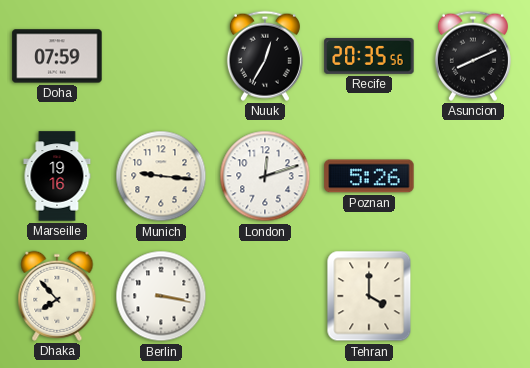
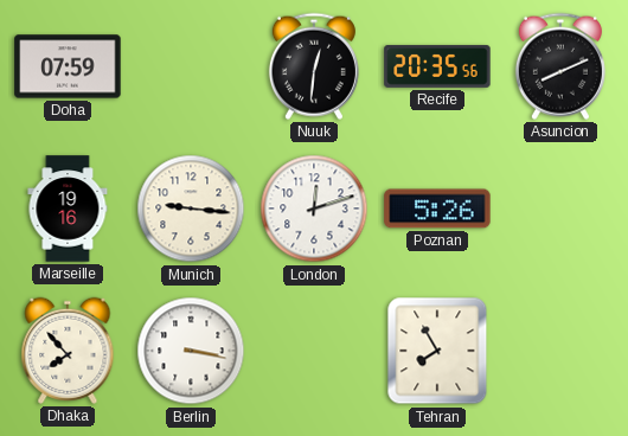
Nuuk: 12:35 -> 12:31
Tehran: 4:00 -> 7:55
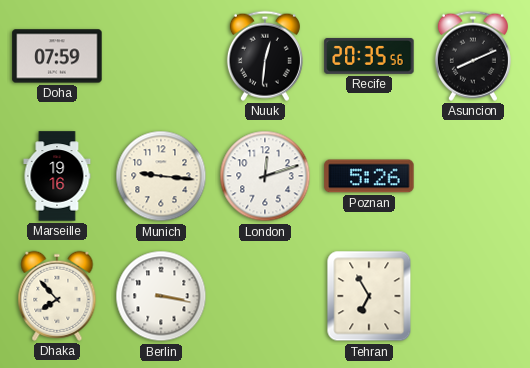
Tehran: 7:55 -> 6:55
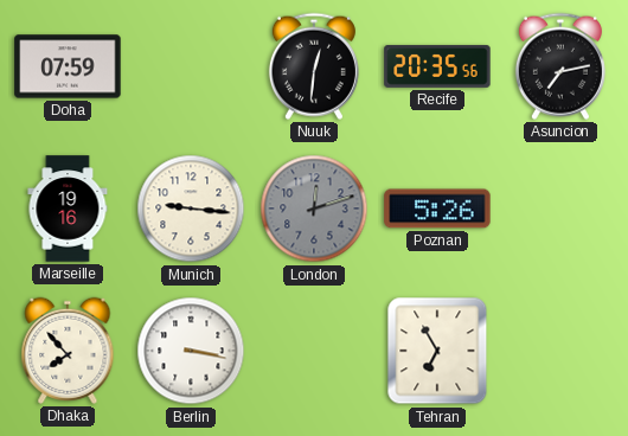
Asuncion: 8:11 -> 7:13
London dial: white -> grey
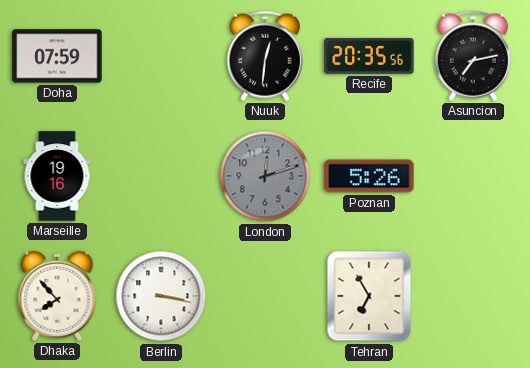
Munich: 9:16 -> none
